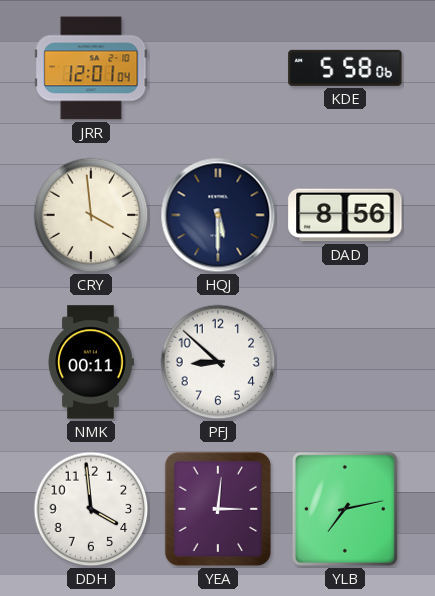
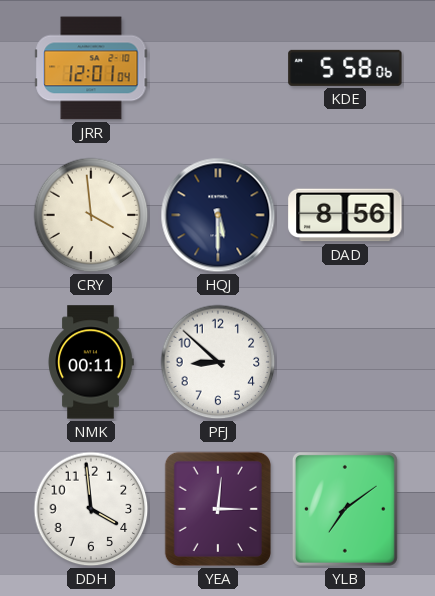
YLB: 7:13 -> 7:09
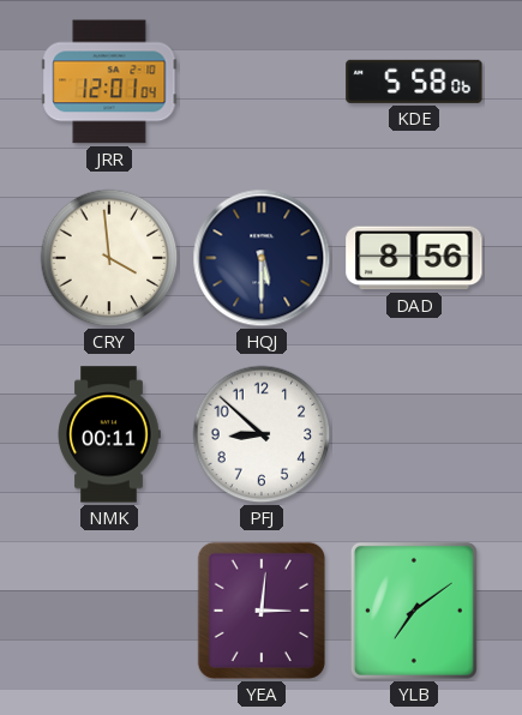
DDH: 3:59 -> none
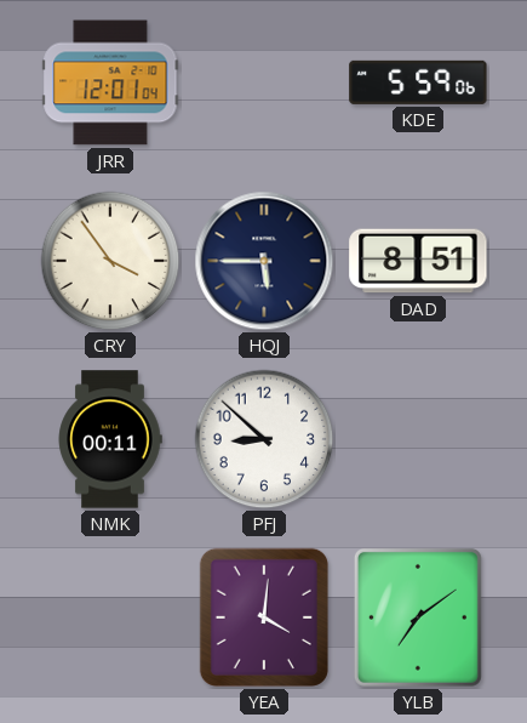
KDE: 5:58 -> 5:59
CRY: 3:59 -> 3:54
HQJ: 5:30 -> 5:45
DAD: 8:56 -> 8:51
YEA: 3:01 -> 4:01
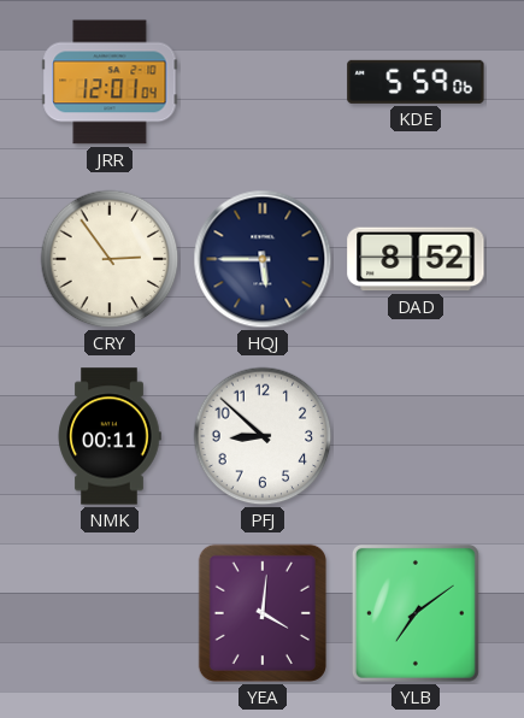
CRY: 3:54 -> 2:54
DAD: 8:51 -> 8:52
